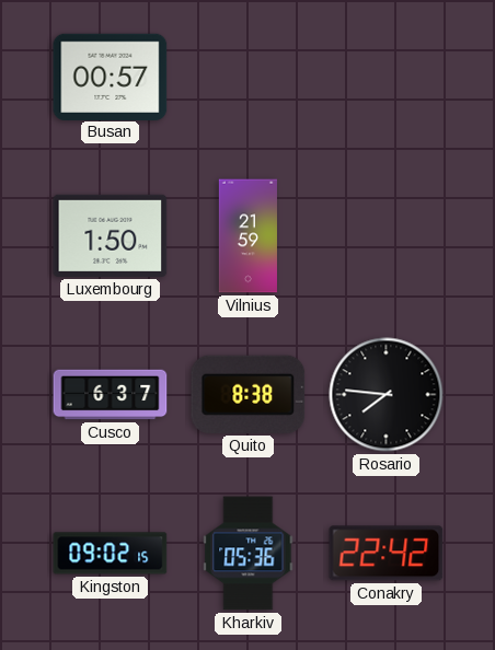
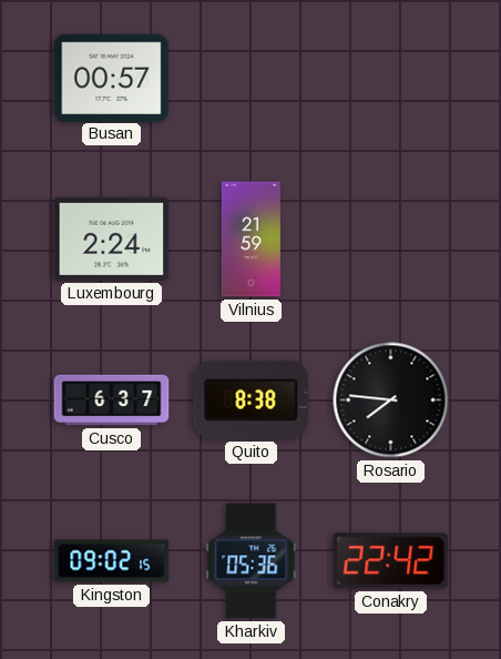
Luxembourg: 1:50 -> 2:24
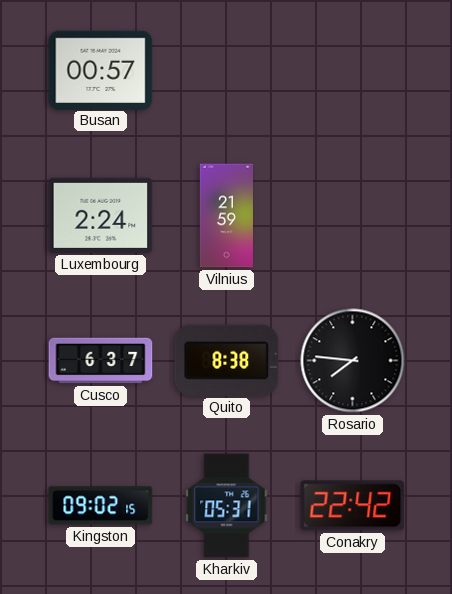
Kharkiv: 05:36 -> 05:31
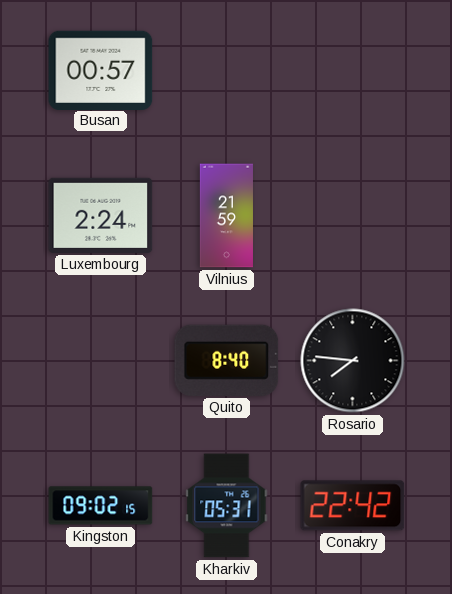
Cusco: 6:37 -> none
Quito: 8:38 -> 8:40
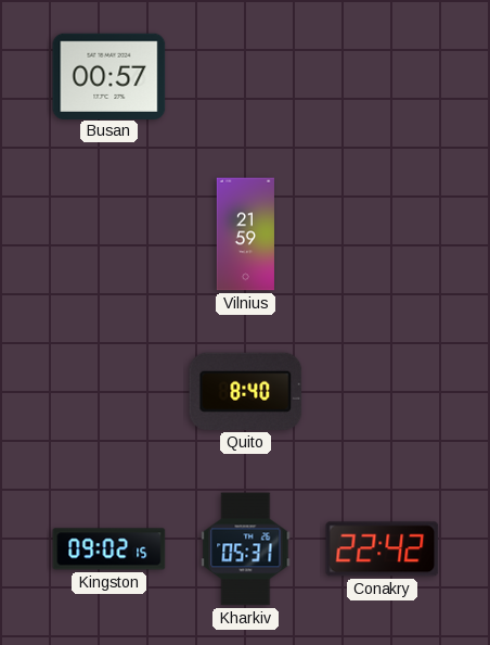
Luxembourg: 2:24 -> none
Rosario: 7:46 -> none
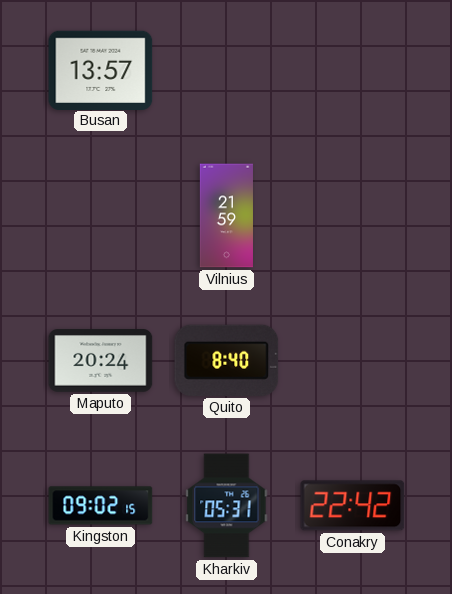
Busan: 00:57 -> 13:57
Maputo: none -> 20:24
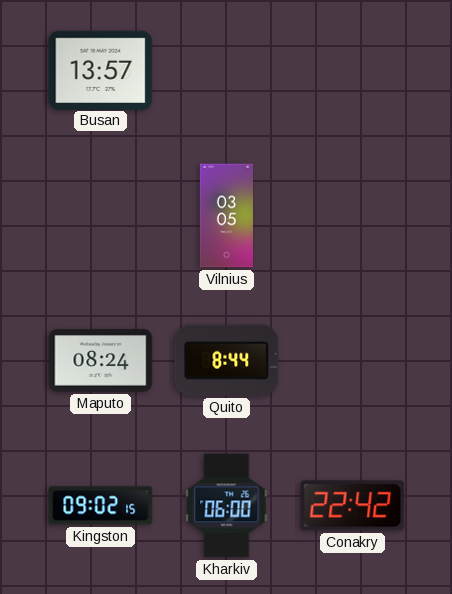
Vilnius: 21:59 -> 03:05
Maputo: 20:24 -> 08:24
Quito: 8:40 -> 8:44
Kharkiv: 05:31 -> 06:00
